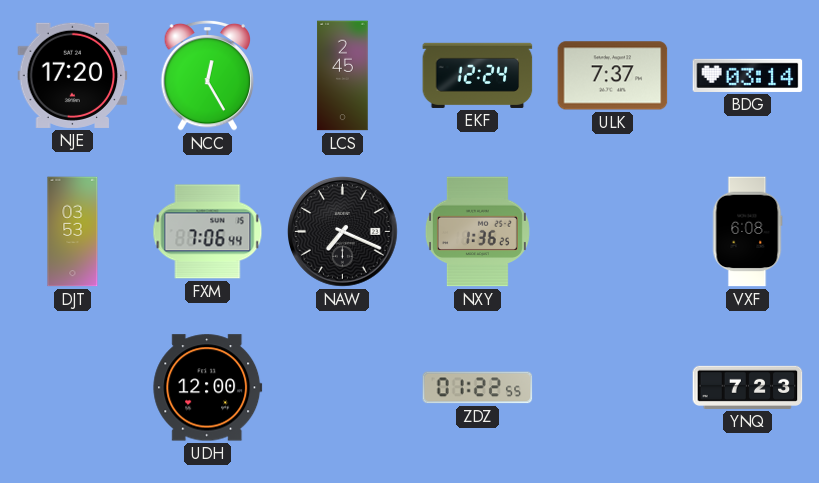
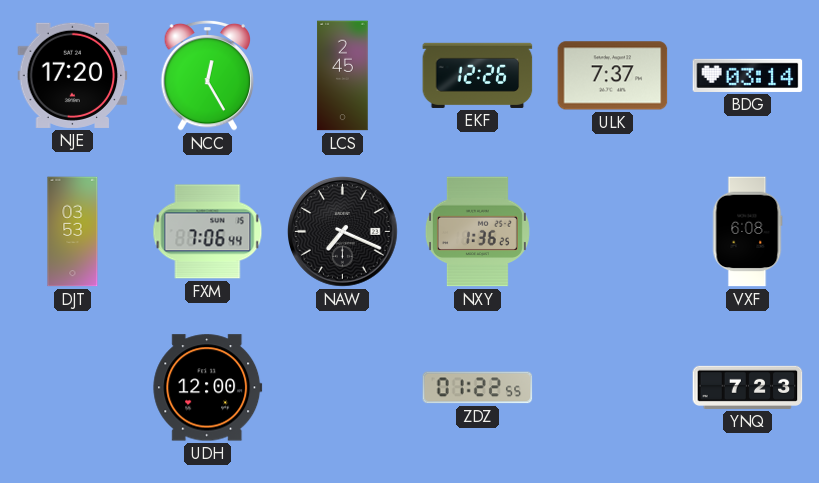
EKF: 12:24 -> 12:26
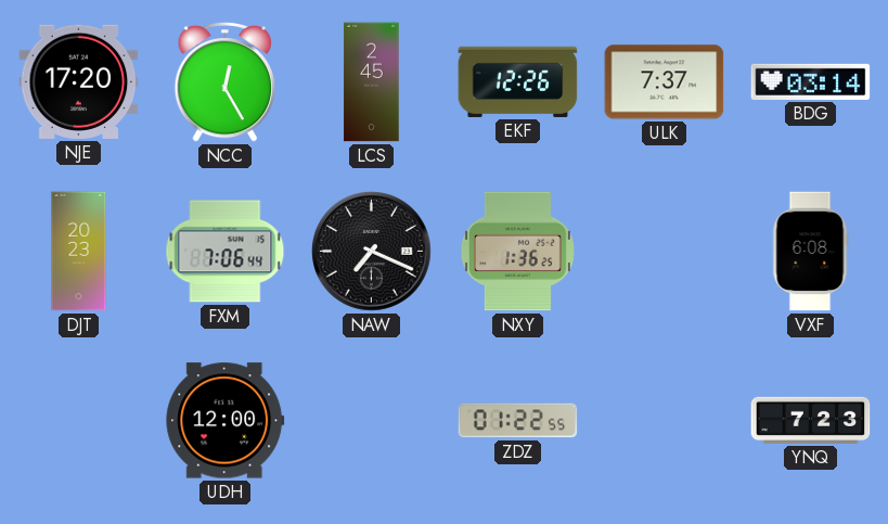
DJT: 03:53 -> 20:23
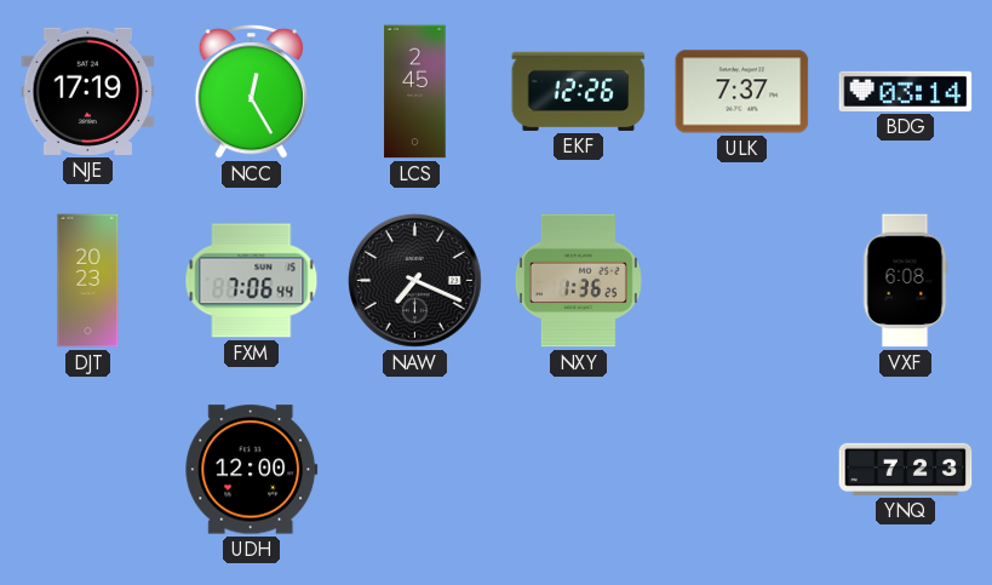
NJE: 17:20 -> 17:19
ZDZ: 01:22 -> none
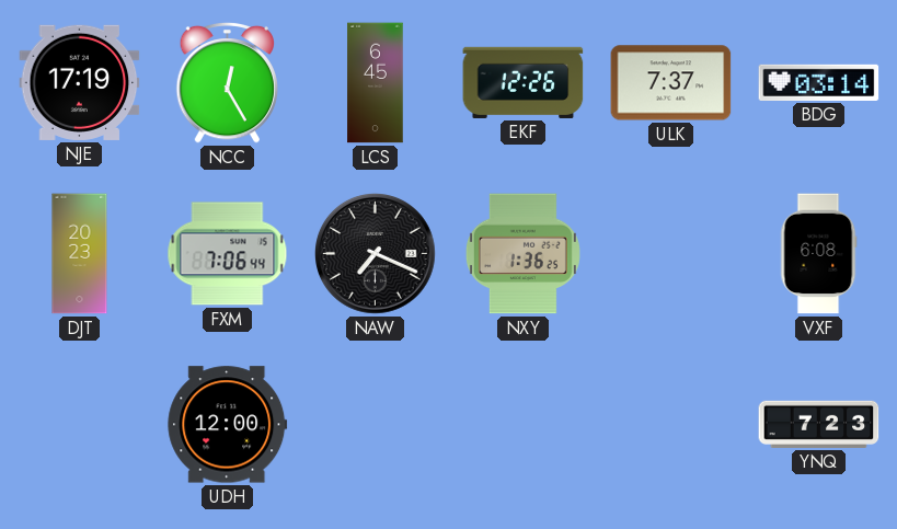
LCS: 2:45 -> 6:45
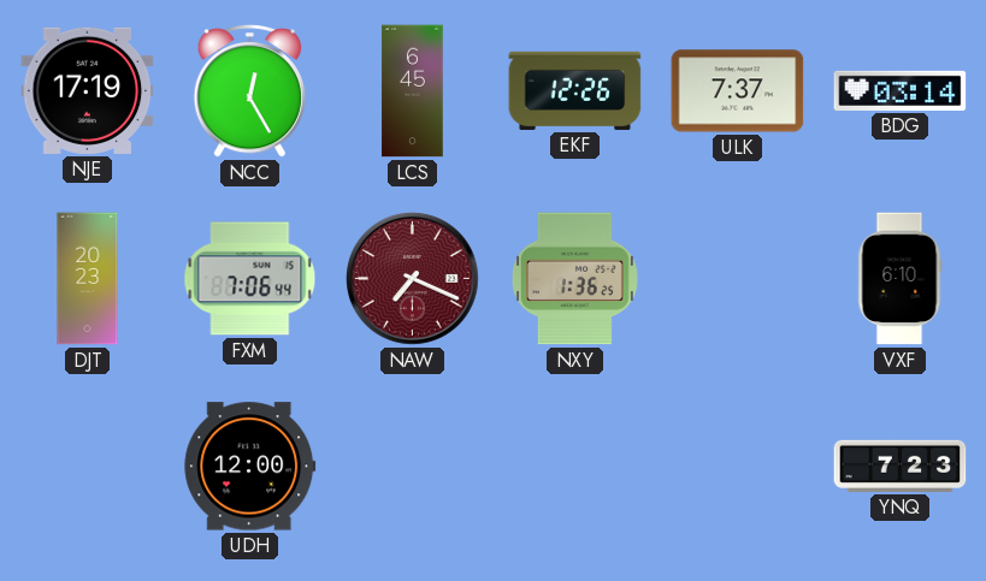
NAW dial: black -> burgundy
VXF: 6:08 -> 6:10
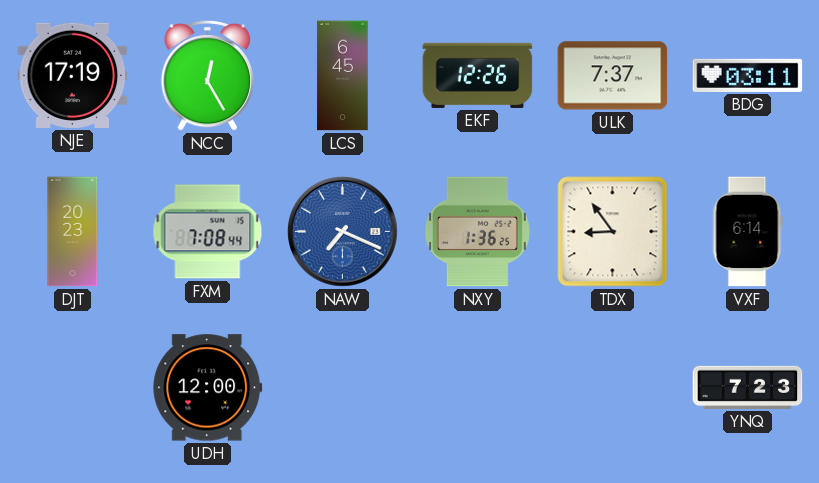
BDG: 03:14 -> 03:11
FXM: 7:06 -> 7:08
NAW dial: burgundy -> blue
TDX: none -> 8:54
VXF: 6:10 -> 6:14
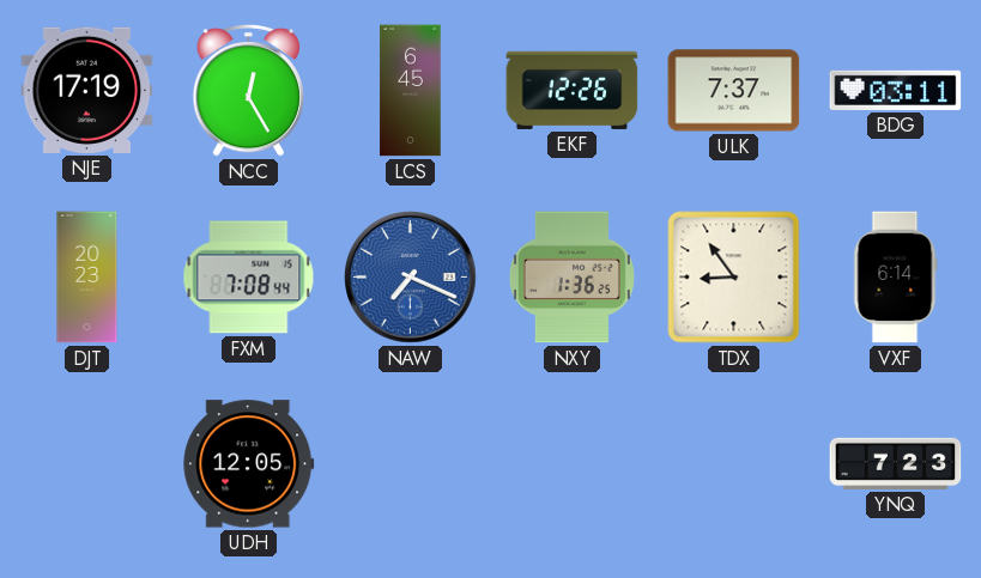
UDH: 12:00 -> 12:05
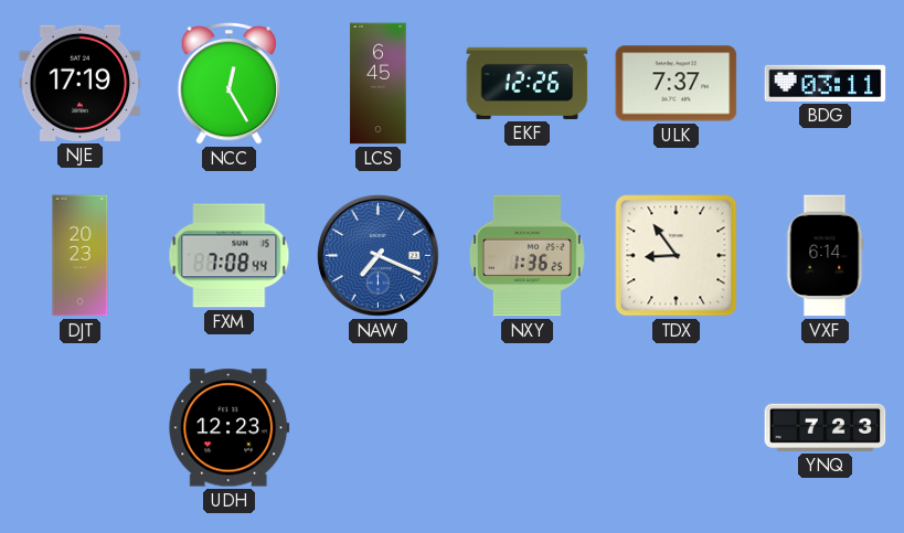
UDH: 12:05 -> 12:23
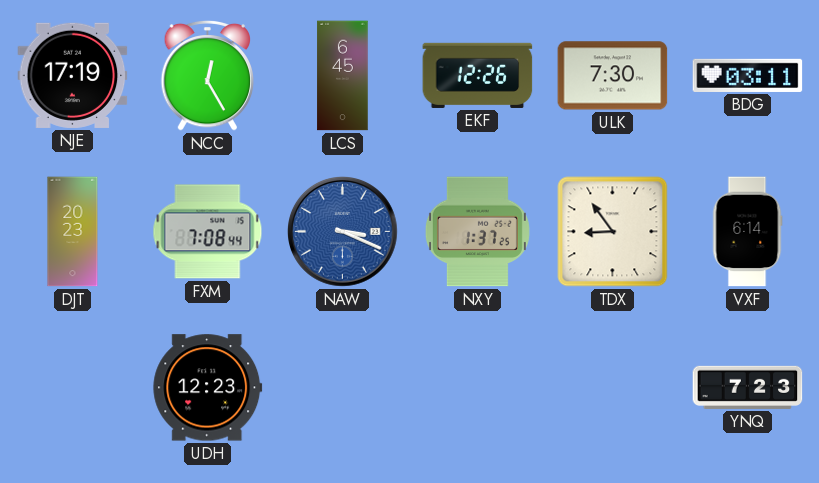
ULK: 7:37 -> 7:30
NAW: 7:19 -> 3:19
NXY: 1:36 -> 1:37
